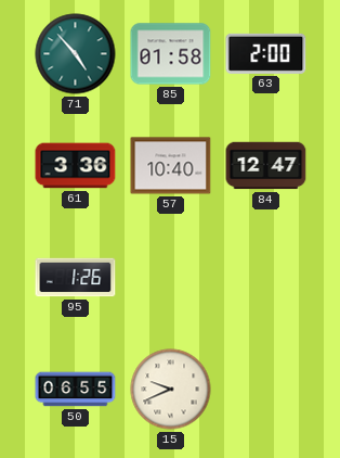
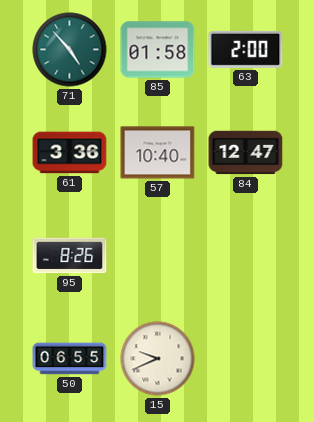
95: 1:26 -> 8:26
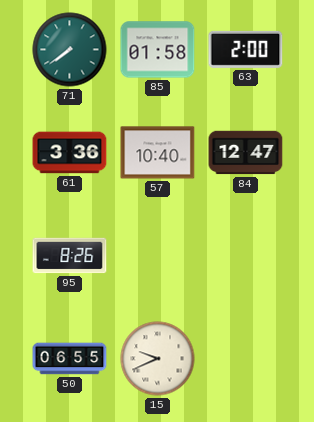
71: 4:53 -> 7:39
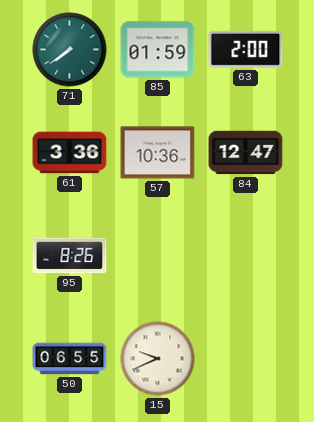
85: 01:58 -> 01:59
57: 10:40 -> 10:36
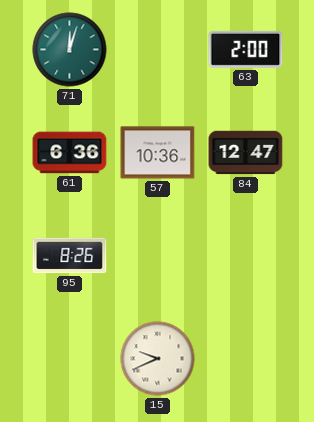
71: 7:39 -> 12:03
85: 01:59 -> none
61: 3:36 -> 6:36
50: 06:55 -> none
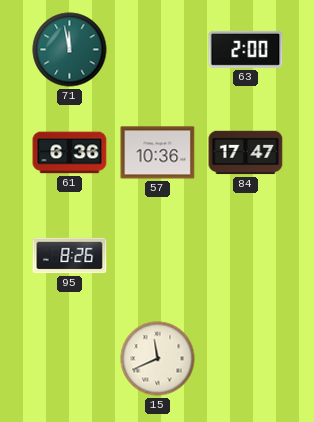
71: 12:03 -> 11:58
84: 12:47 -> 17:47
15: 9:41 -> 11:41
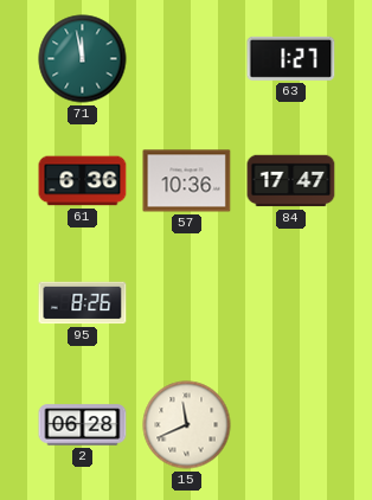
63: 2:00 -> 1:27
2: none -> 06:28
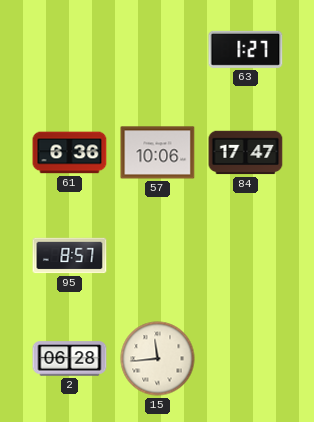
71: 11:58 -> none
57: 10:36 -> 10:06
95: 8:26 -> 8:57
15: 11:41 -> 11:44
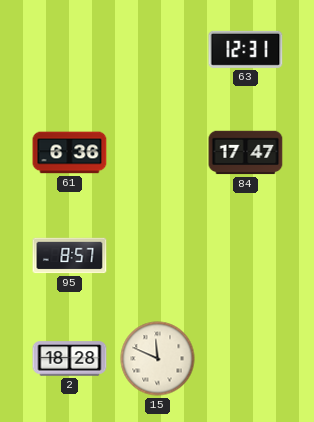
63: 1:27 -> 12:31
57: 10:06 -> none
2: 06:28 -> 18:28
15: 11:44 -> 11:49
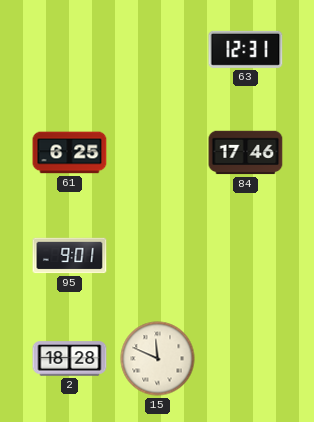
61: 6:36 -> 6:25
84: 17:47 -> 17:46
95: 8:57 -> 9:01
